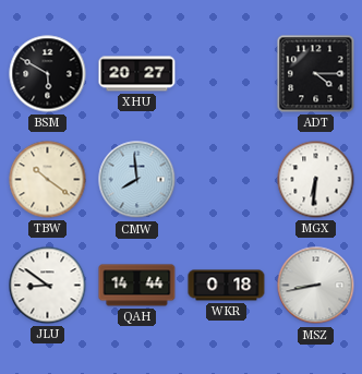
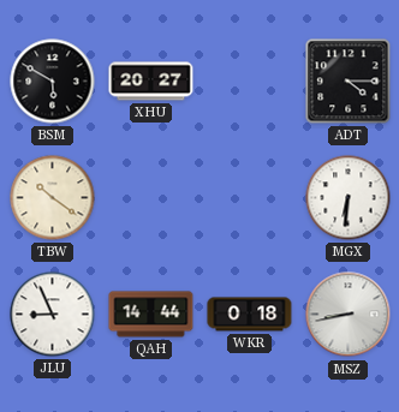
CMW: 7:59 -> none
JLU: 8:51 -> 8:56
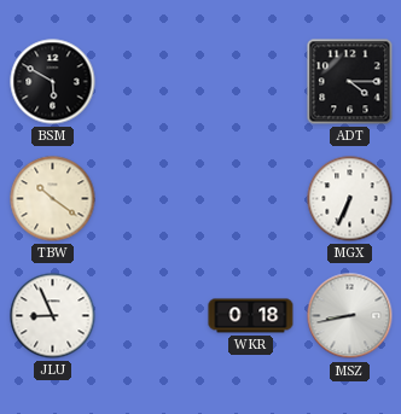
XHU: 20:27 -> none
MGX: 6:31 -> 6:34
QAH: 14:44 -> none
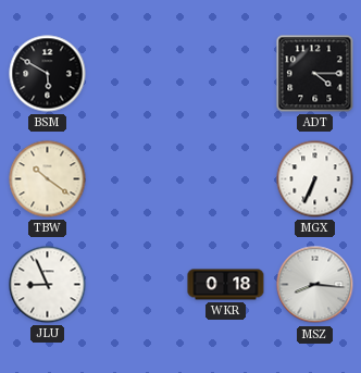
MSZ: 8:43 -> 8:16
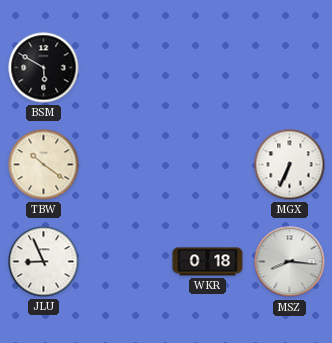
ADT: 4:15 -> none
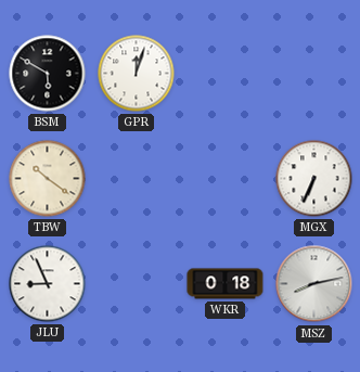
GPR: none -> 12:03
MSZ: 8:16 -> 8:13
